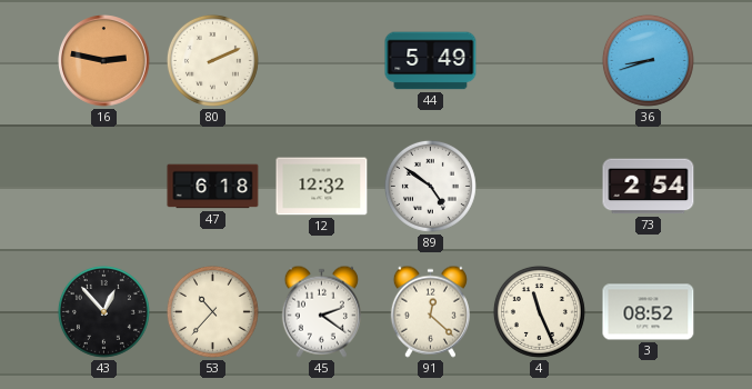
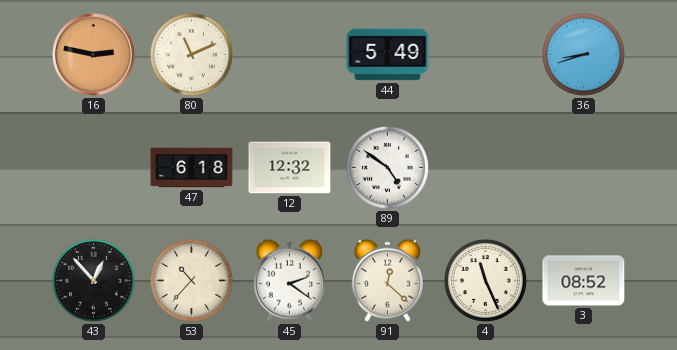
80: 2:11 -> 11:11
73: 2:54 -> none
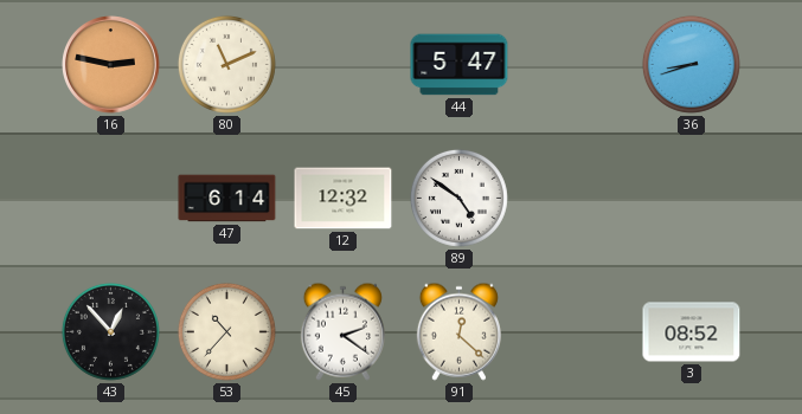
44: 5:49 -> 5:47
47: 6:18 -> 6:14
4: 11:26 -> none
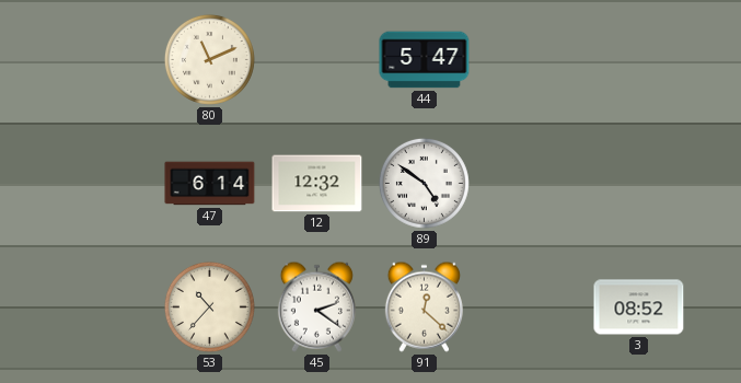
16: 2:47 -> none
36: 8:42 -> none
43: 12:53 -> none
